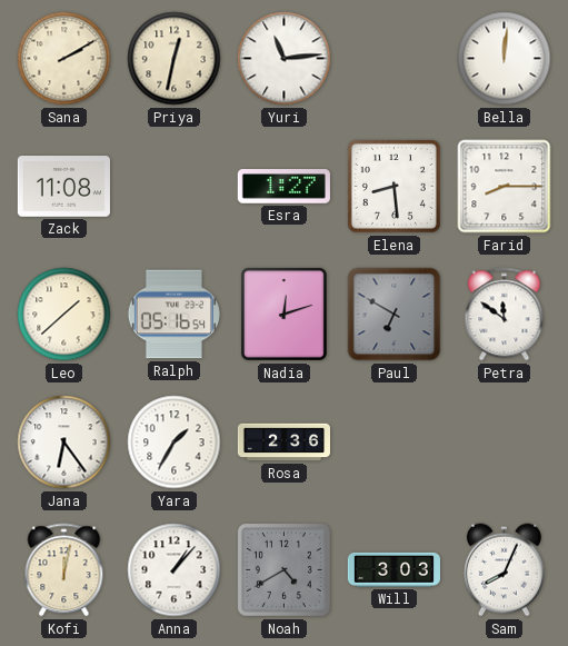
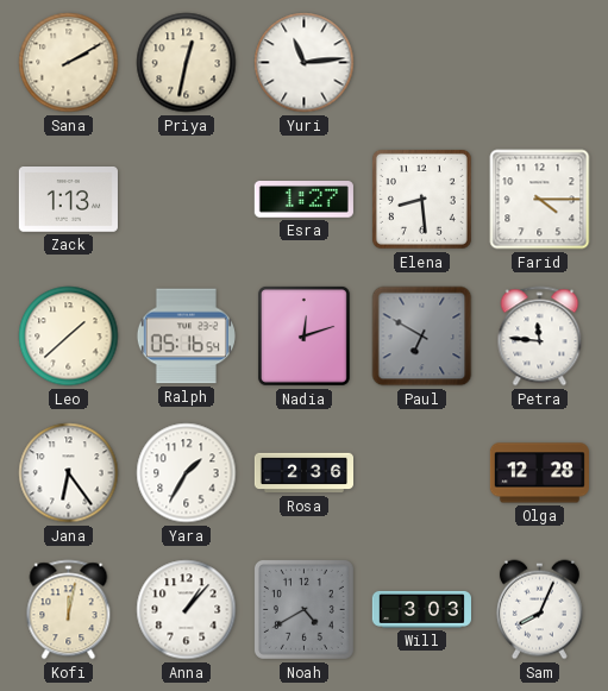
Bella: 12:01 -> none
Zack: 11:08 -> 1:13
Farid: 8:15 -> 4:15
Petra: 11:51 -> 11:46
Olga: none -> 12:28
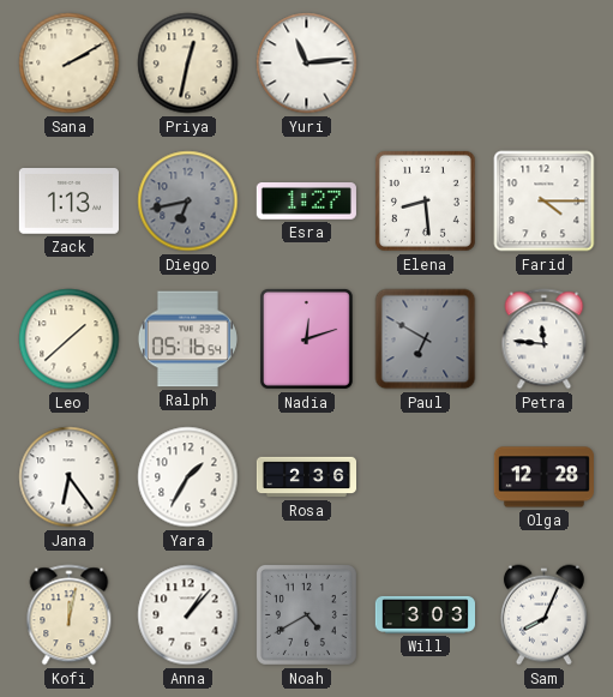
Diego: none -> 6:43
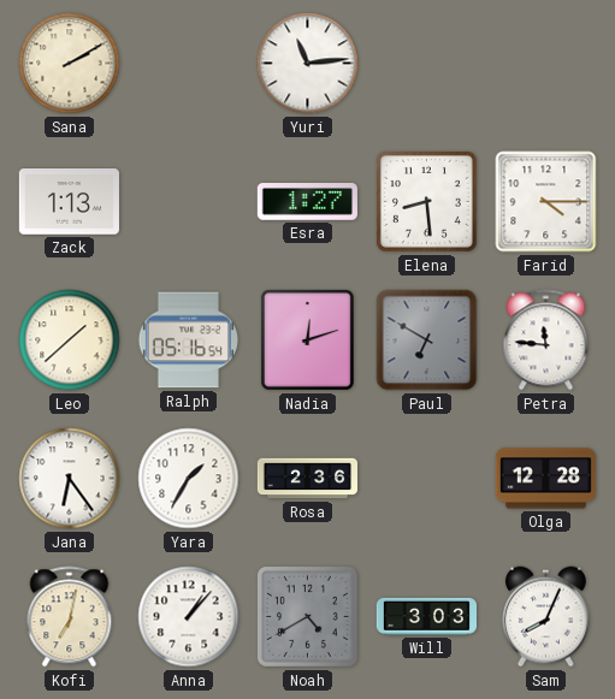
Priya: 12:32 -> none
Diego: 6:43 -> none
Kofi: 12:02 -> 7:02
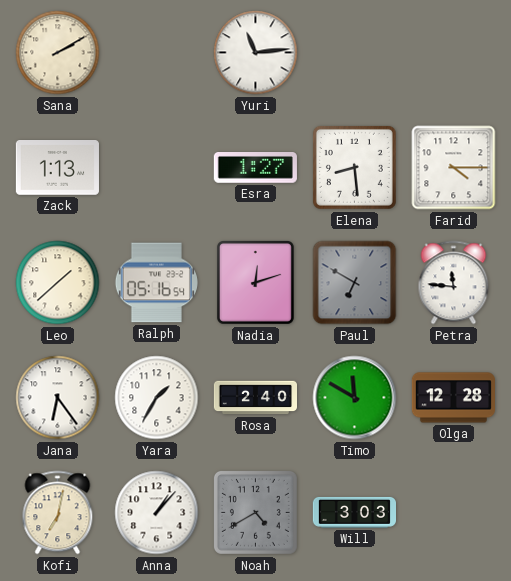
Rosa: 2:36 -> 2:40
Timo: none -> 11:50
Sam: 8:04 -> none
